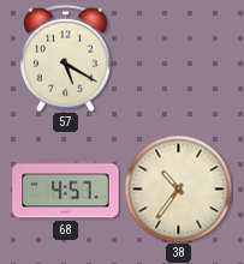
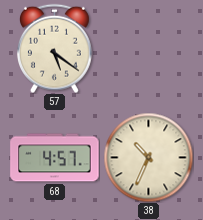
57: 5:20 -> 5:21
38: 10:36 -> 10:34
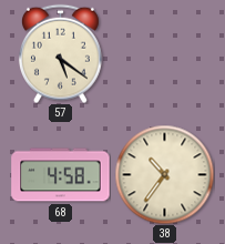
68: 4:57 -> 4:58
38: 10:34 -> 10:36
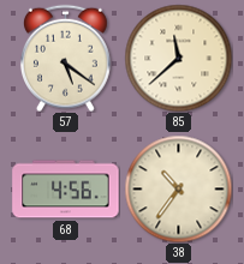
85: none -> 11:38
68: 4:58 -> 4:56
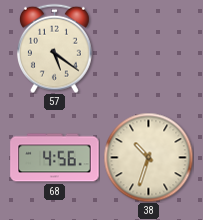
85: 11:38 -> none
38: 10:36 -> 10:33
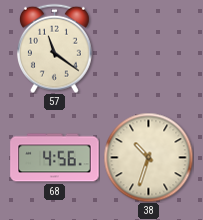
57: 5:21 -> 11:21
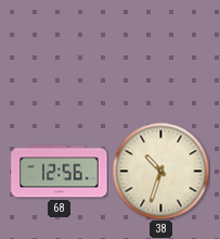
57: 11:21 -> none
68: 4:56 -> 12:56
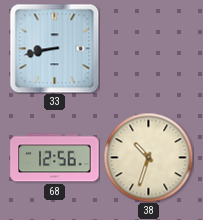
33: none -> 8:43
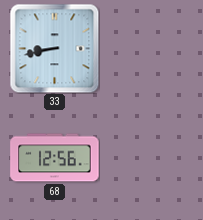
38: 10:33 -> none
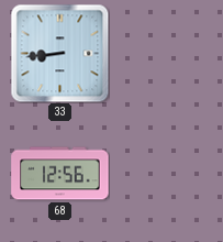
33: 8:43 -> 8:44
